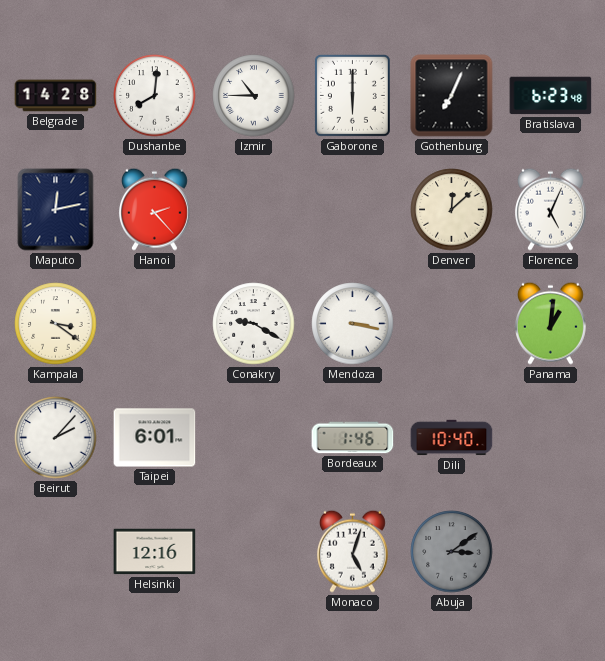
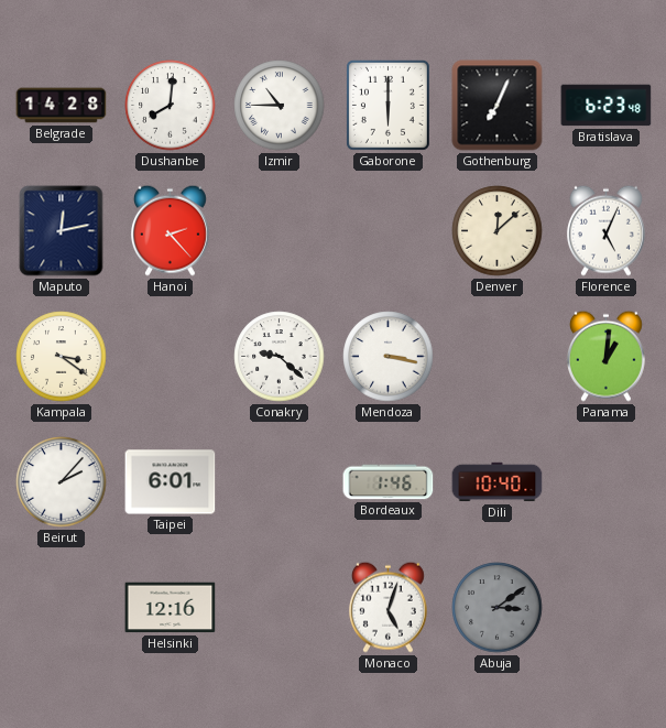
Conakry: 9:20 -> 9:22
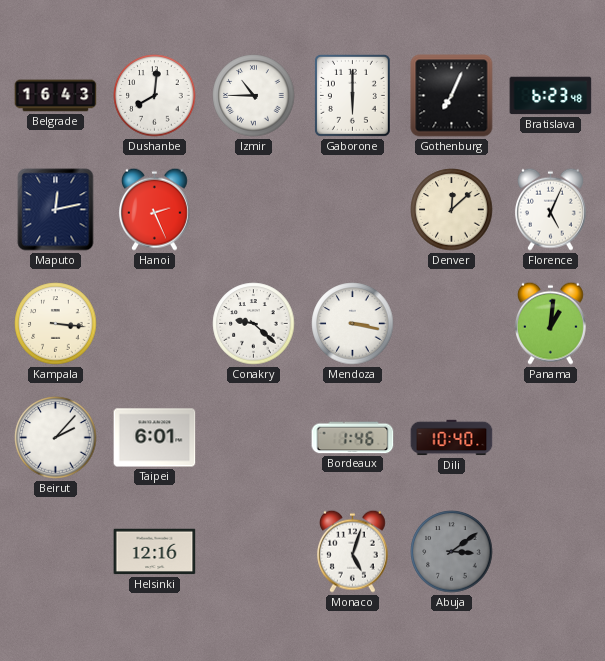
Belgrade: 14:28 -> 16:43
Hanoi: 2:23 -> 2:26
Kampala: 3:21 -> 3:16
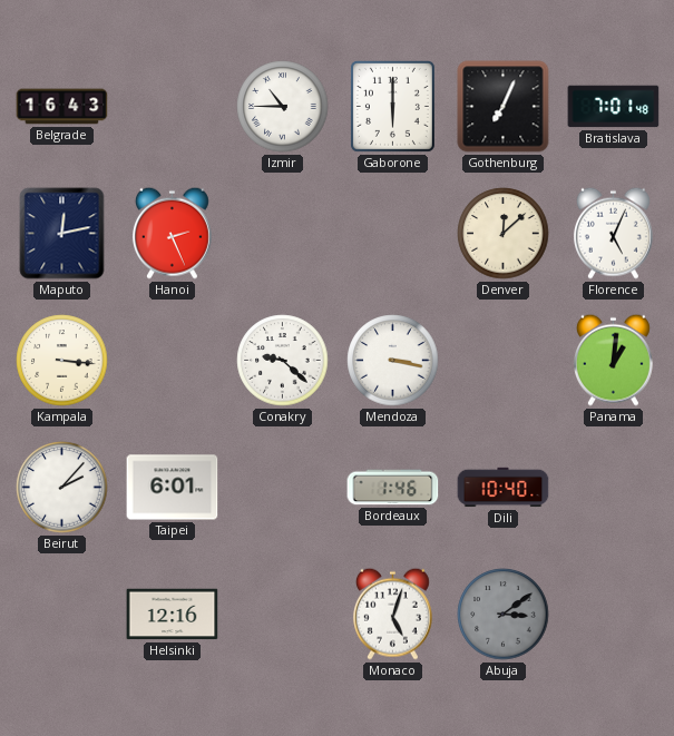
Dushanbe: 8:01 -> none
Bratislava: 6:23 -> 7:01
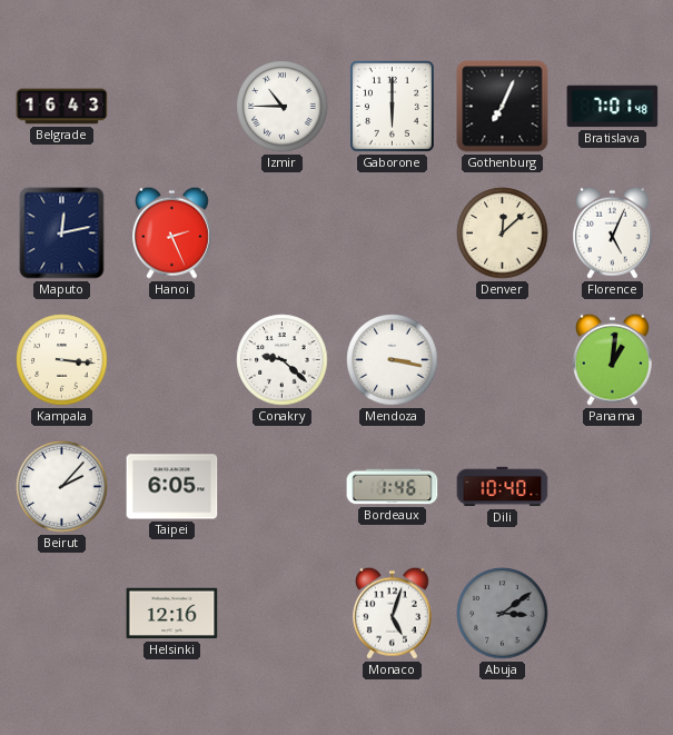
Taipei: 6:01 -> 6:05
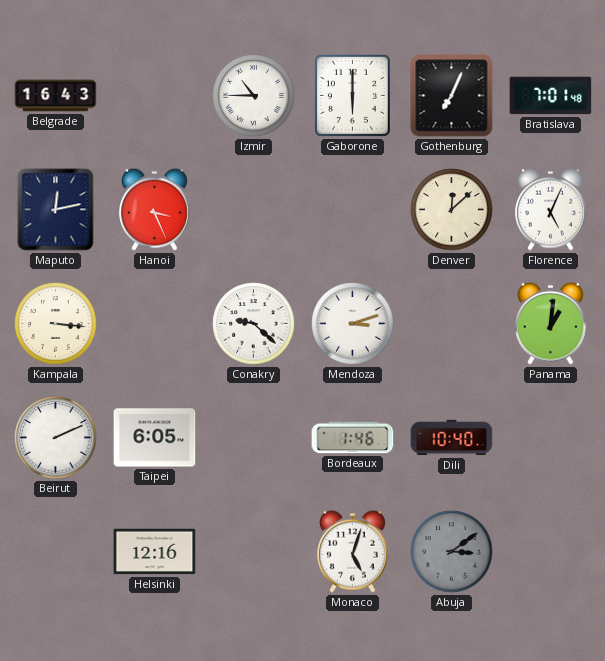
Hanoi: 2:26 -> 3:26
Mendoza: 3:17 -> 3:12
Beirut: 2:07 -> 2:11
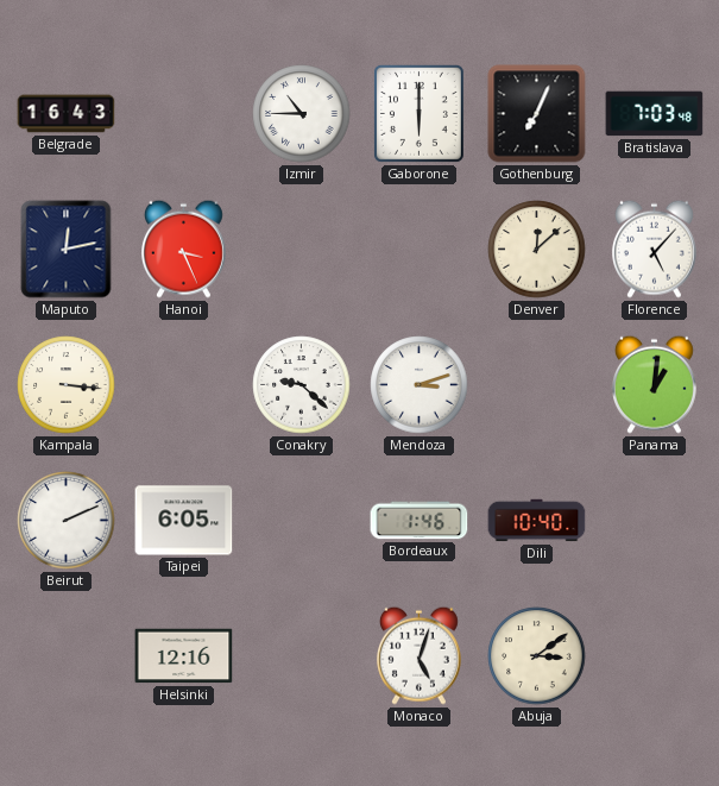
Bratislava: 7:01 -> 7:03
Florence: 5:04 -> 5:07
Abuja dial: grey -> cream
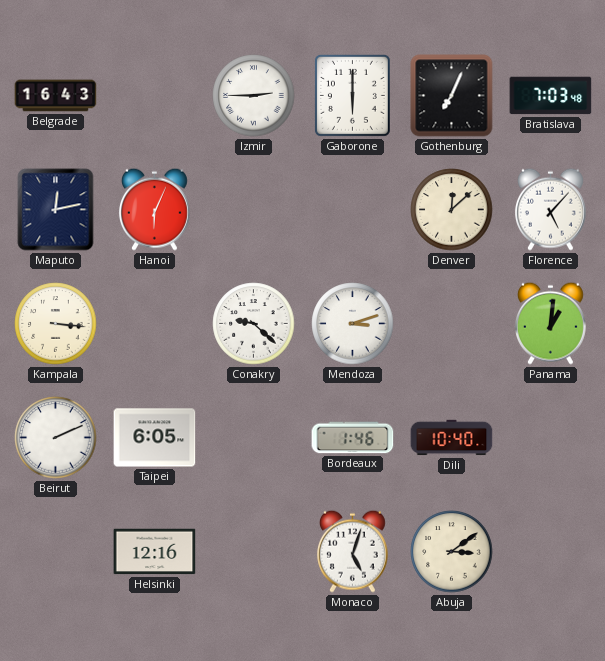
Izmir: 10:45 -> 2:45
Hanoi: 3:26 -> 6:04
